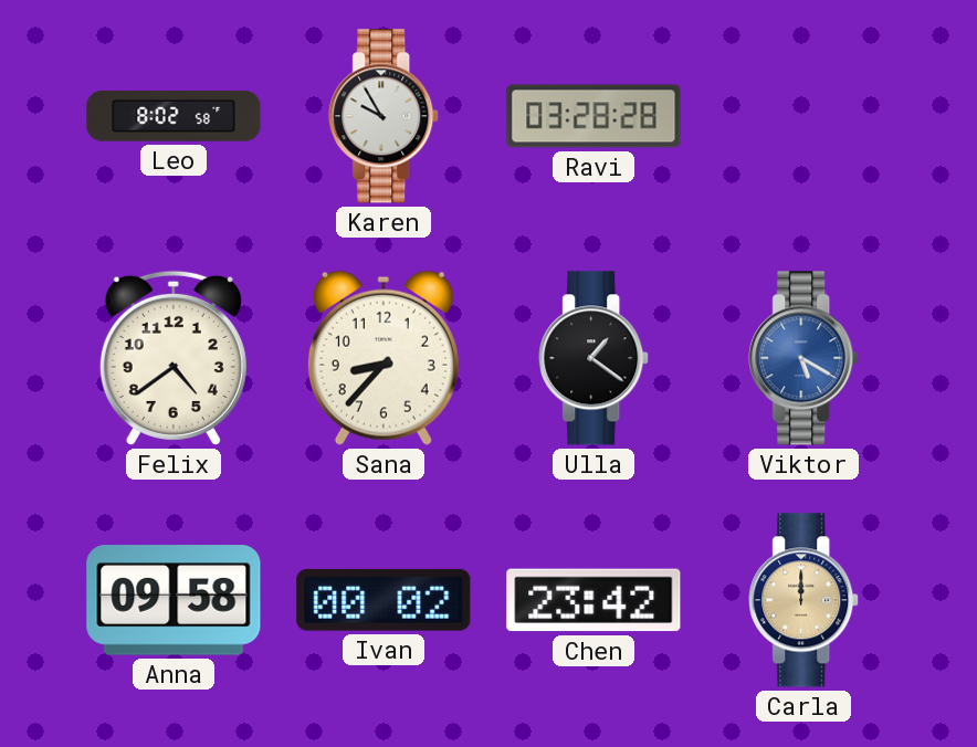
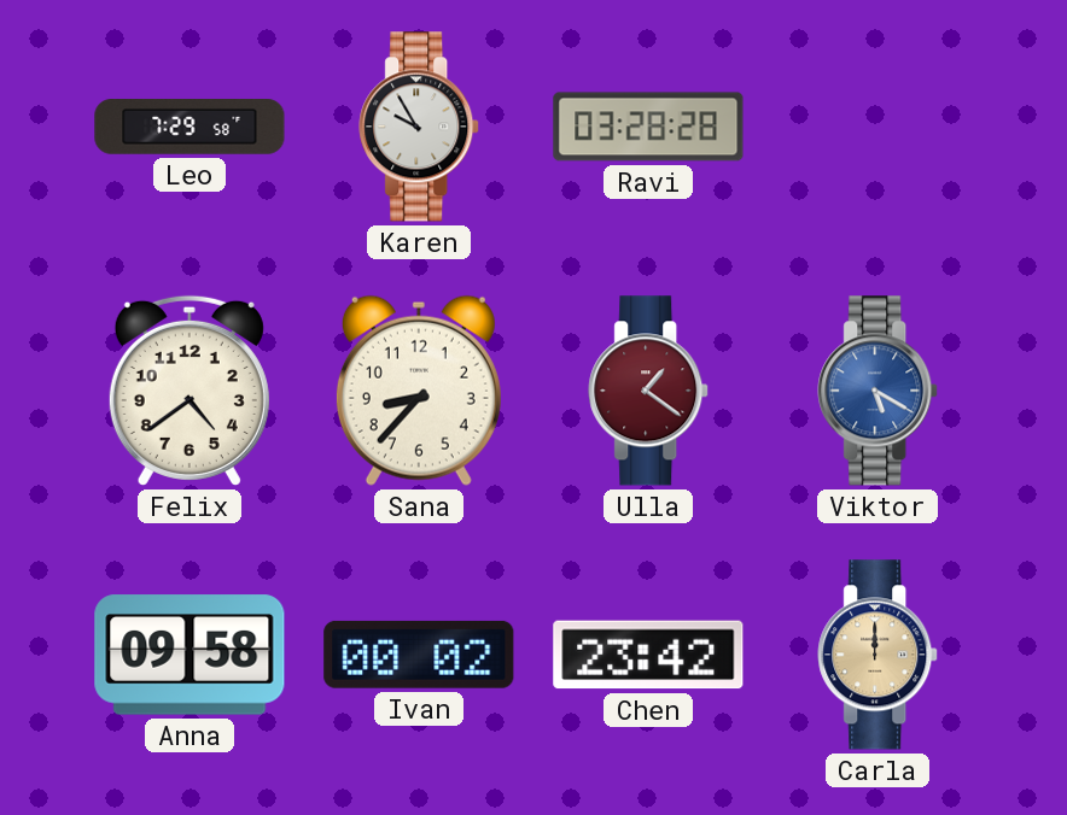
Leo: 8:02 -> 7:29
Ulla dial: black -> burgundy
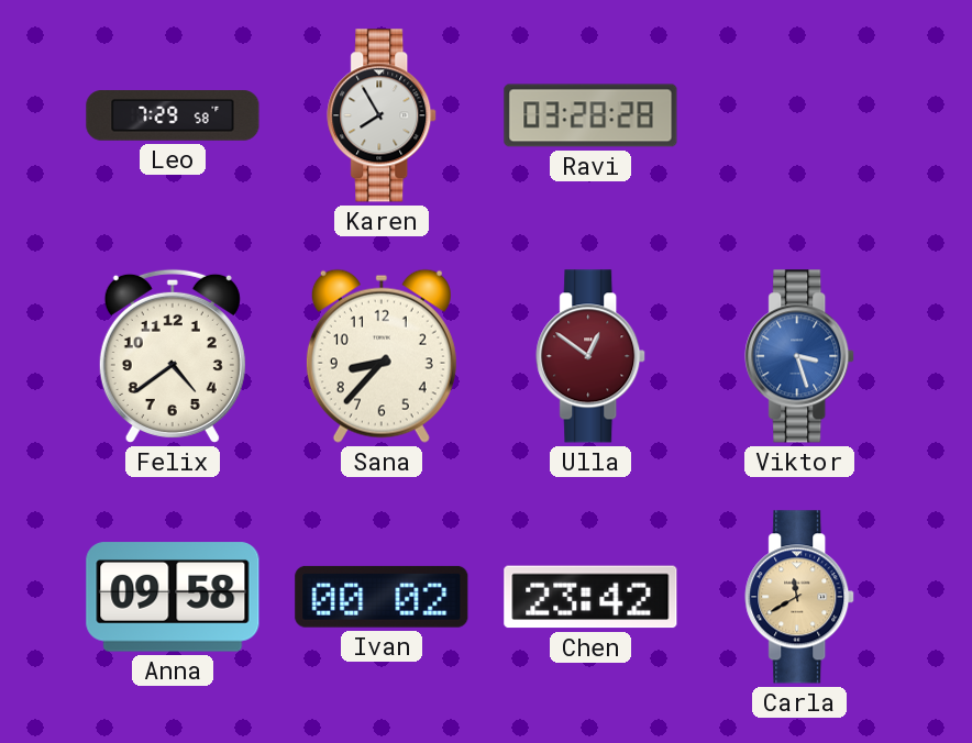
Karen: 9:55 -> 7:55
Ulla: 1:21 -> 12:51
Viktor: 5:20 -> 3:27
Carla: 12:00 -> 11:40
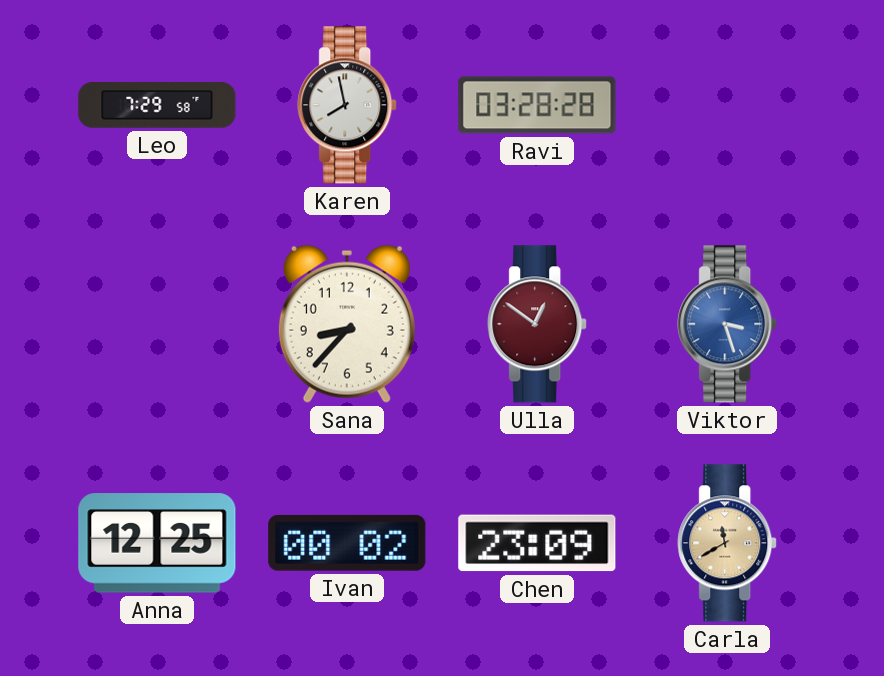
Karen: 7:55 -> 7:58
Felix: 4:39 -> none
Anna: 09:58 -> 12:25
Chen: 23:42 -> 23:09
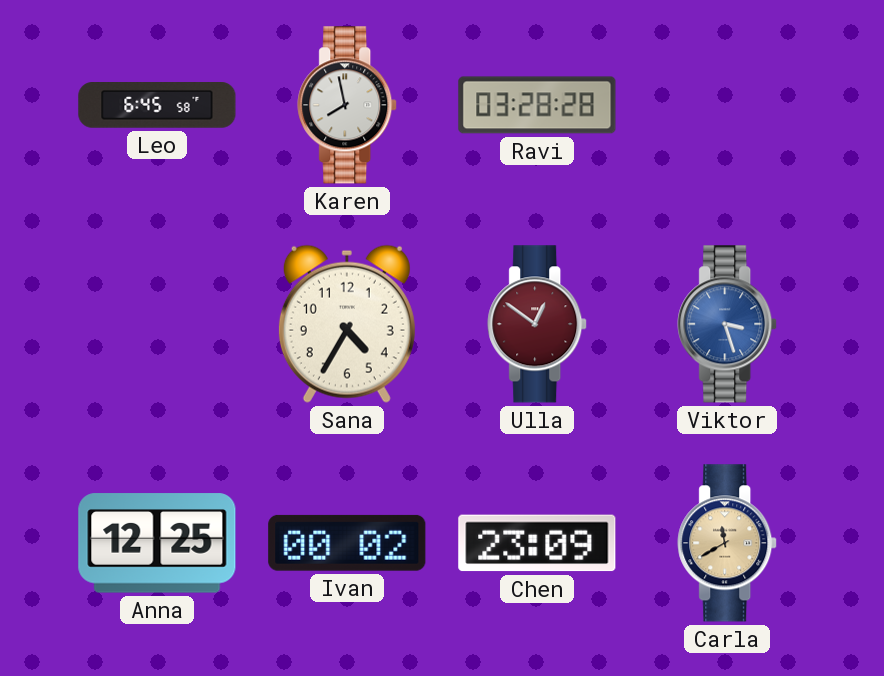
Leo: 7:29 -> 6:45
Sana: 8:37 -> 4:35
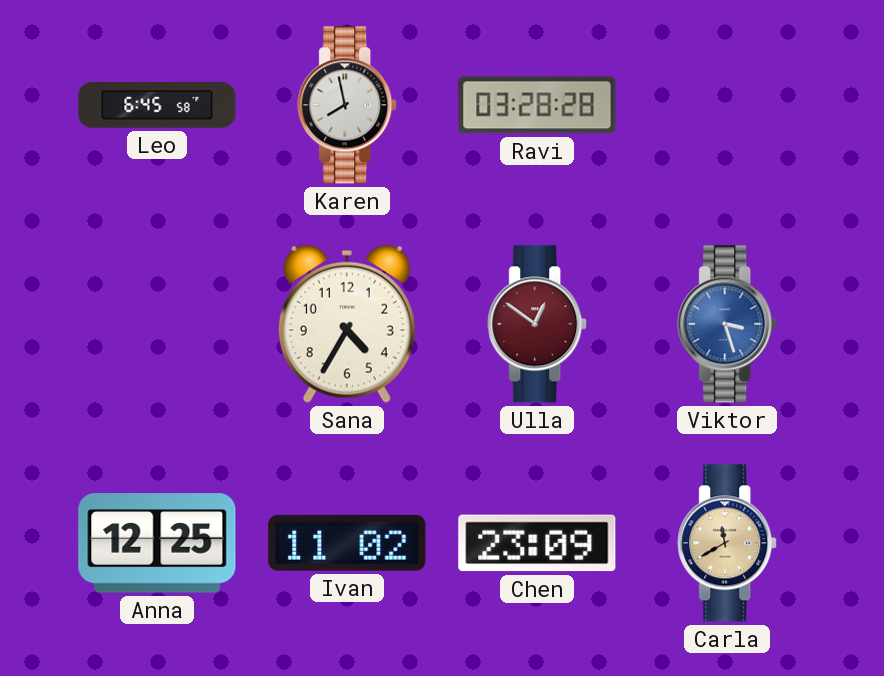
Ivan: 00:02 -> 11:02
